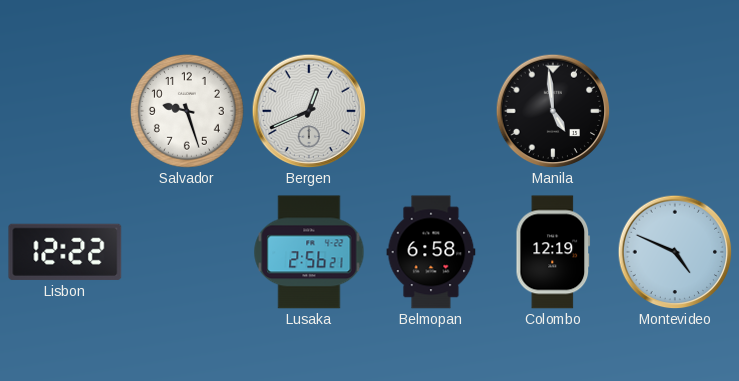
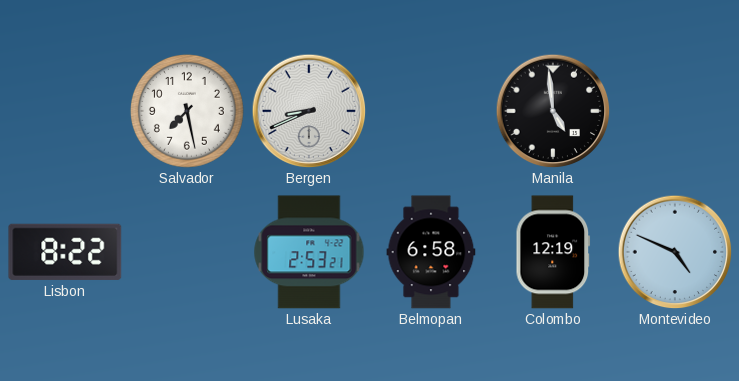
Salvador: 9:27 -> 7:28
Bergen: 12:41 -> 8:41
Lisbon: 12:22 -> 8:22
Lusaka: 2:56 -> 2:53
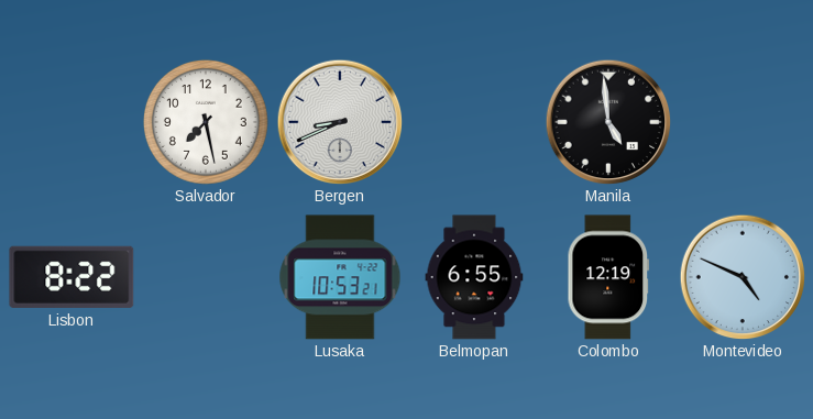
Lusaka: 2:53 -> 10:53
Belmopan: 6:58 -> 6:55
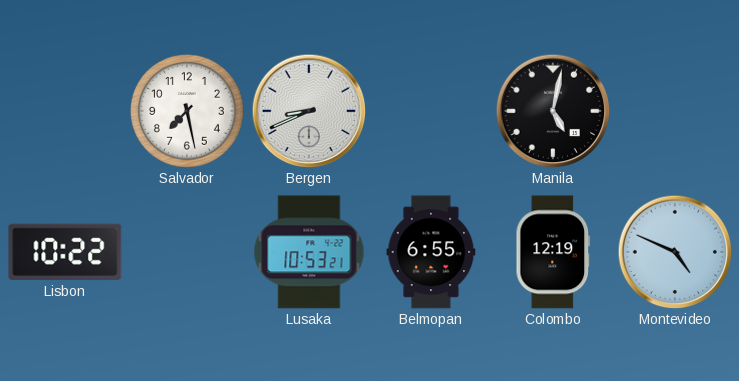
Manila: 4:59 -> 5:02
Lisbon: 8:22 -> 10:22
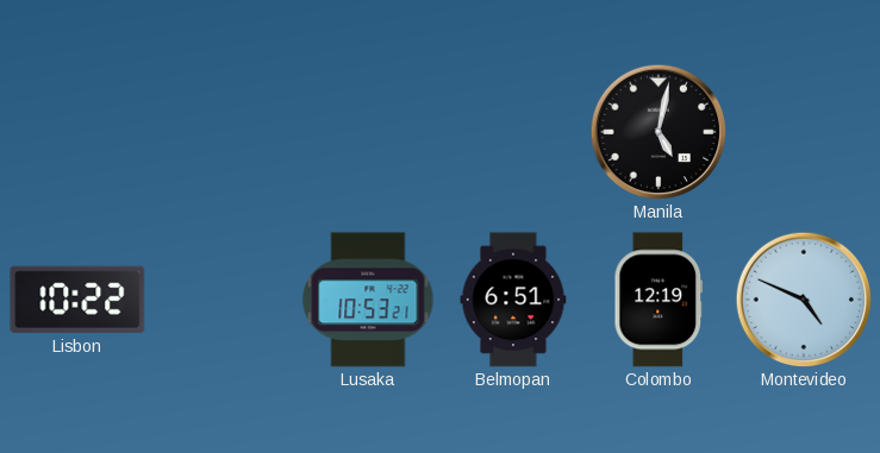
Salvador: 7:28 -> none
Bergen: 8:41 -> none
Belmopan: 6:55 -> 6:51
